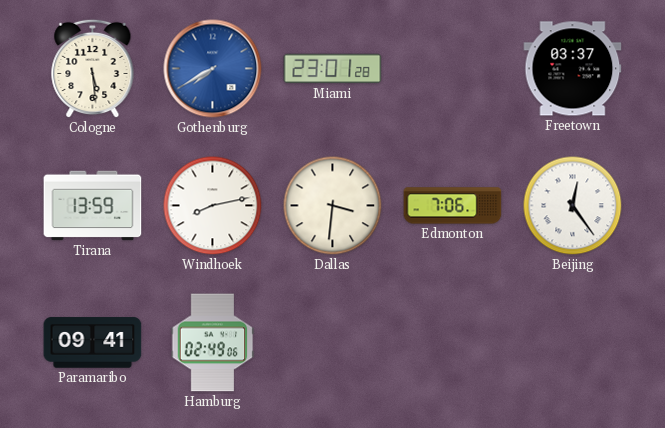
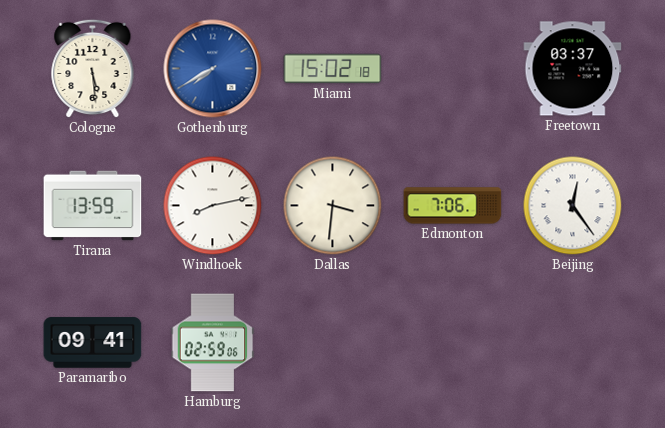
Miami: 23:01 -> 15:02
Hamburg: 02:49 -> 02:59
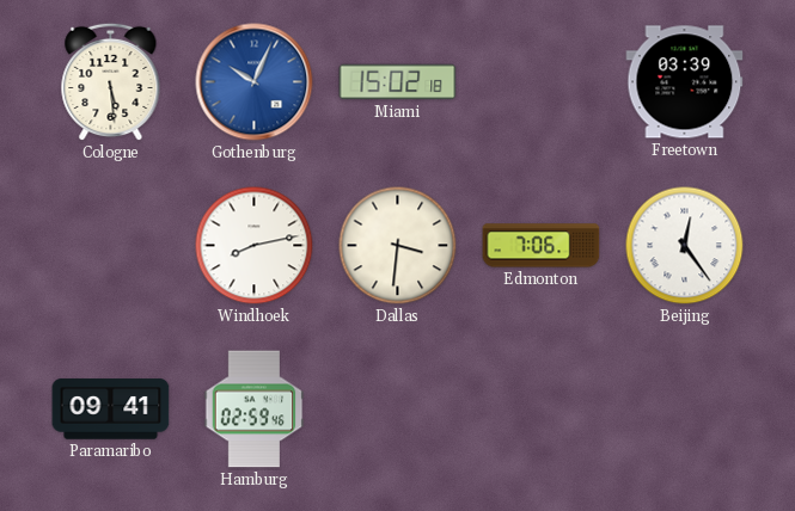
Gothenburg: 7:40 -> 10:04
Freetown: 03:37 -> 03:39
Tirana: 13:59 -> none
Hamburg: 02:59:06 -> 02:59:46
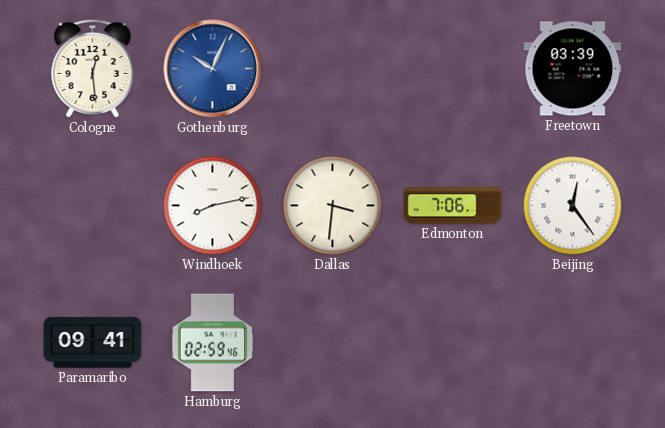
Cologne: 5:29 -> 12:29
Miami: 15:02 -> none
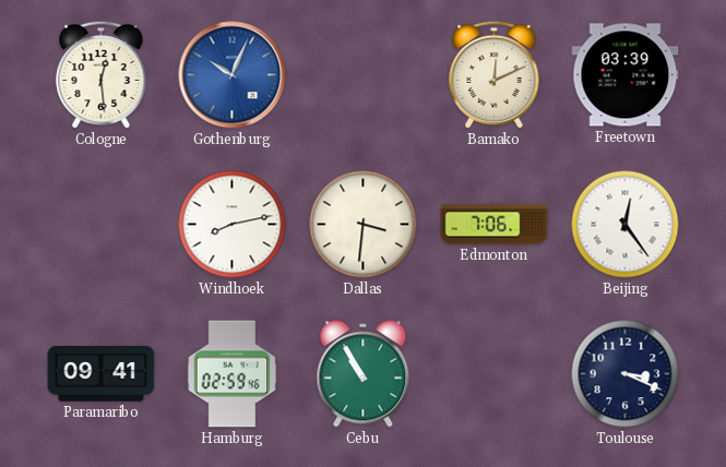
Bamako: none -> 12:11
Cebu: none -> 10:55
Toulouse: none -> 3:19
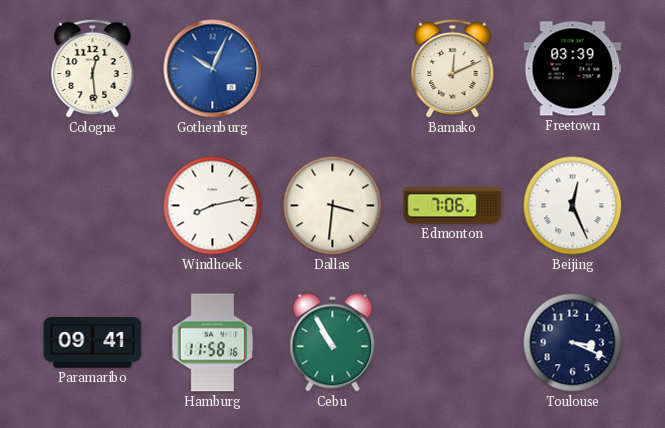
Beijing: 12:24 -> 12:26
Hamburg: 02:59 -> 11:58
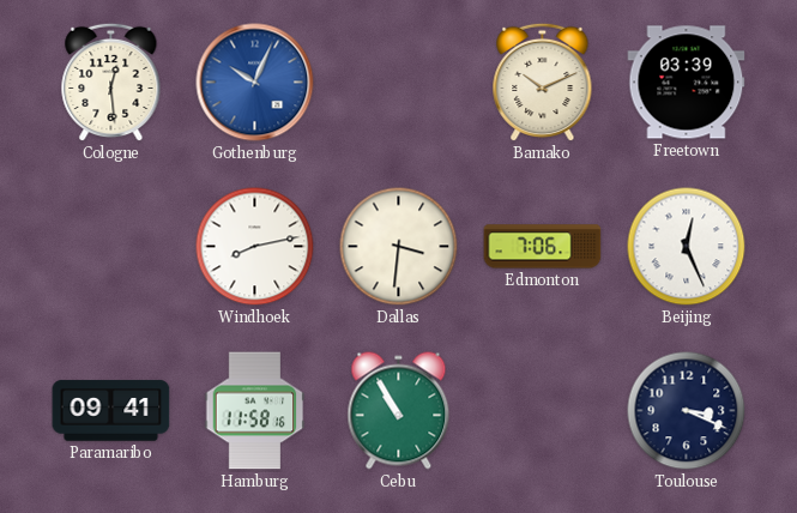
Bamako: 12:11 -> 10:11
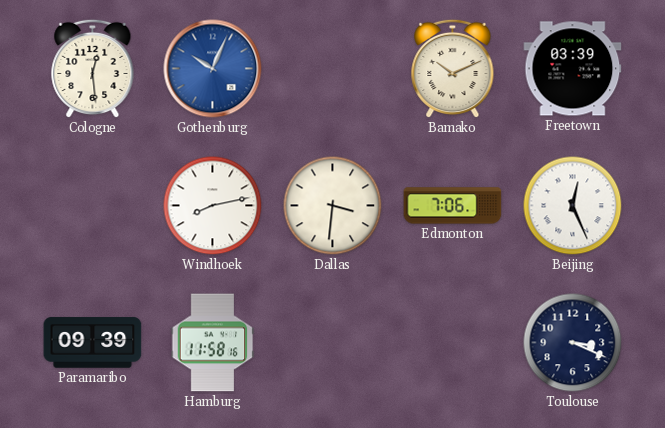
Paramaribo: 09:41 -> 09:39
Cebu: 10:55 -> none
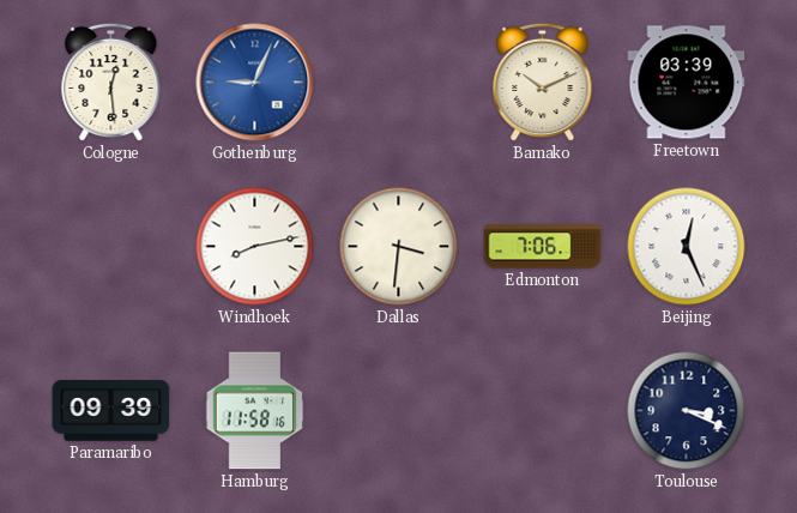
Gothenburg: 10:04 -> 9:04
